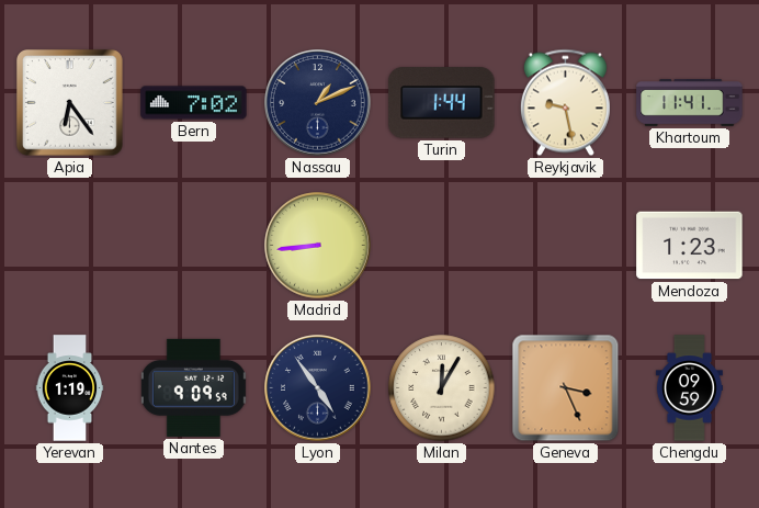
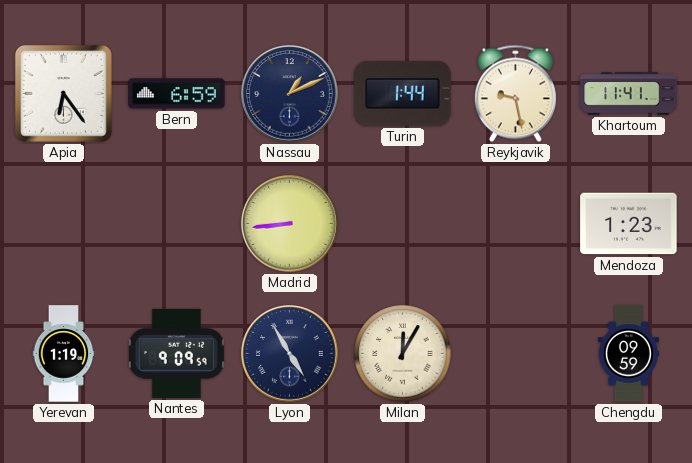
Bern: 7:02 -> 6:59
Lyon: 4:54 -> 4:55
Geneva: 3:26 -> none
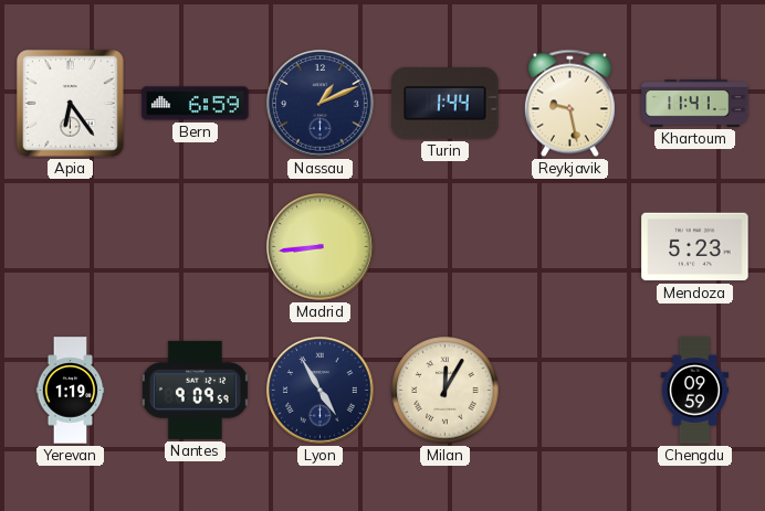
Mendoza: 1:23 -> 5:23
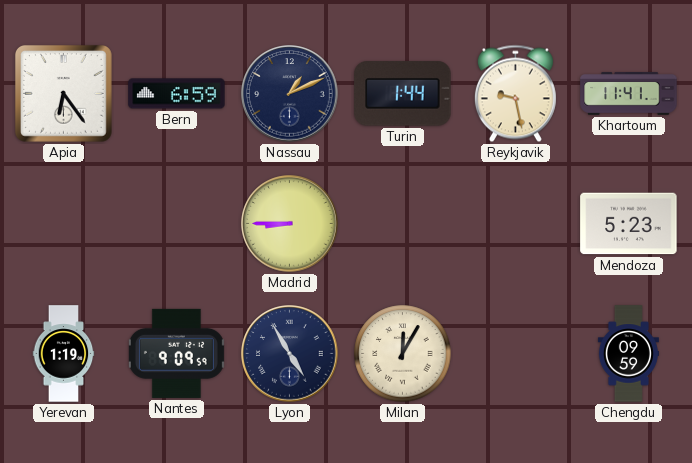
Madrid: 8:44 -> 8:45
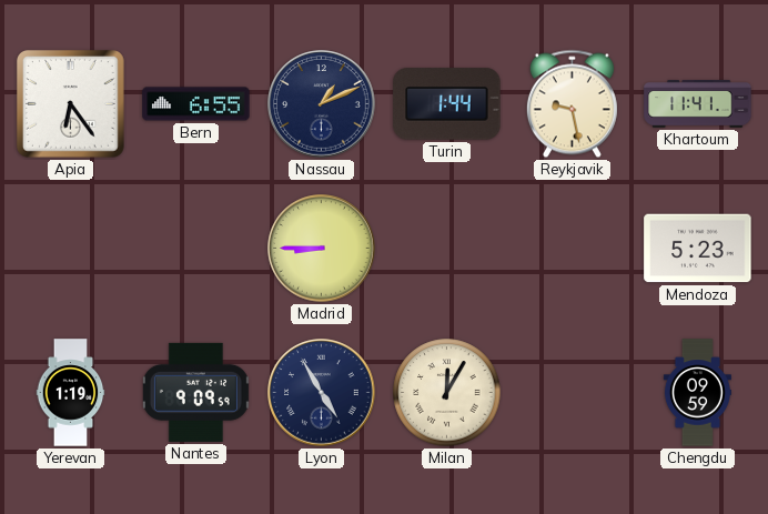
Bern: 6:59 -> 6:55
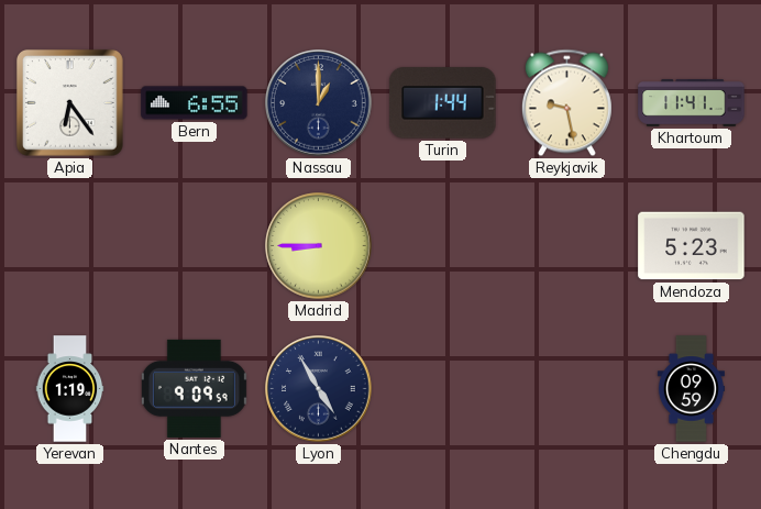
Nassau: 1:11 -> 1:00
Milan: 12:05 -> none
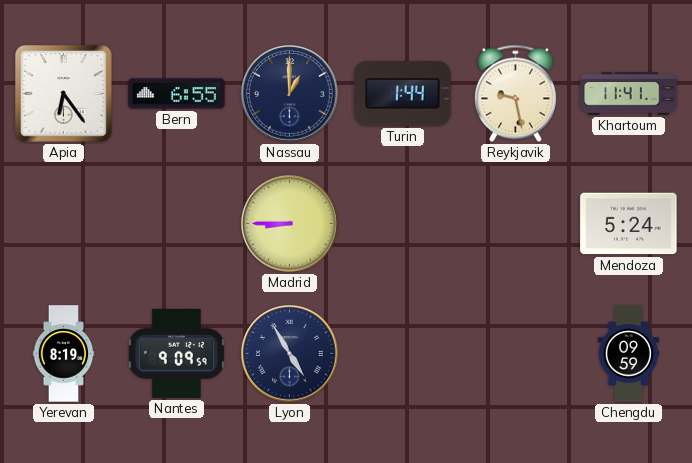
Mendoza: 5:23 -> 5:24
Yerevan: 1:19 -> 8:19
